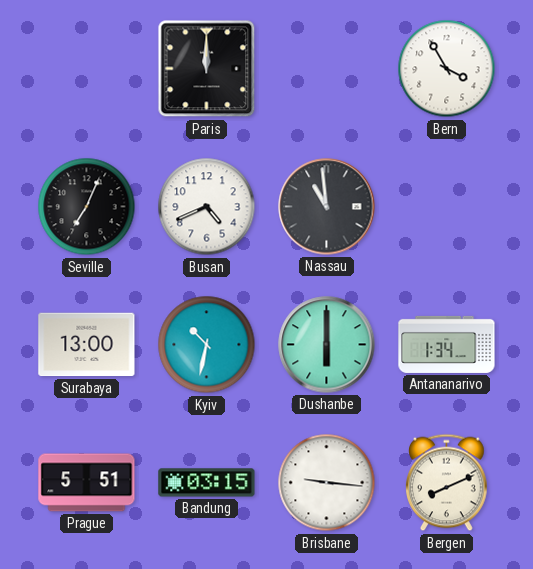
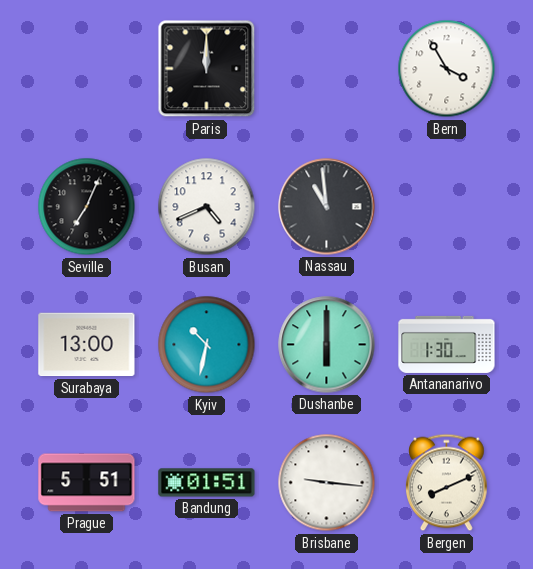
Antananarivo: 1:34 -> 1:30
Bandung: 03:15 -> 01:51
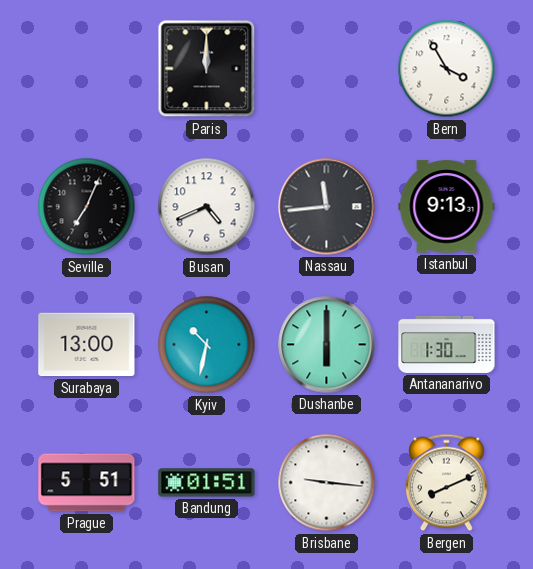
Nassau: 10:59 -> 11:44
Istanbul: none -> 9:13
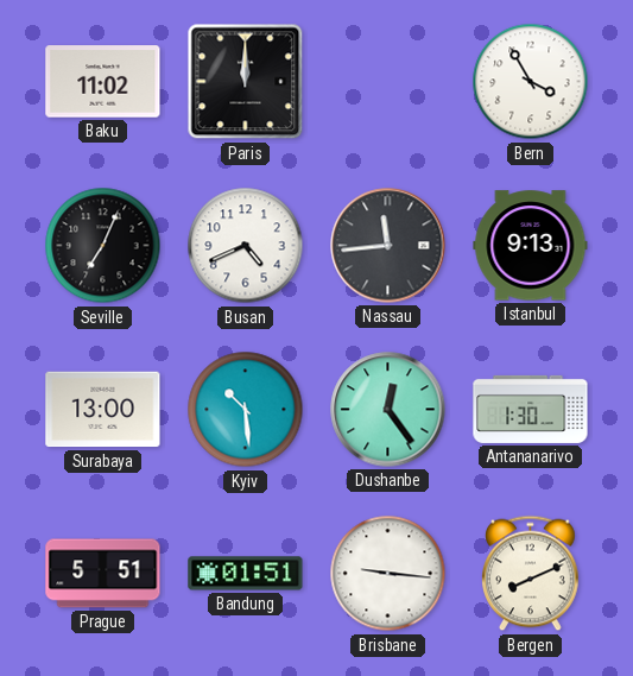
Baku: none -> 11:02
Kyiv: 10:32 -> 10:29
Dushanbe: 6:00 -> 12:24
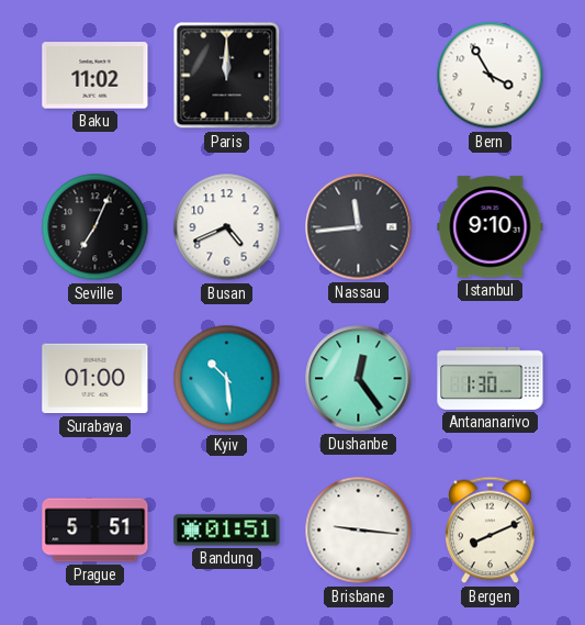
Istanbul: 9:13 -> 9:10
Surabaya: 13:00 -> 01:00
